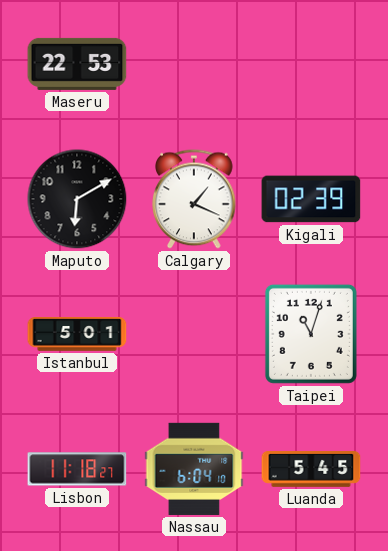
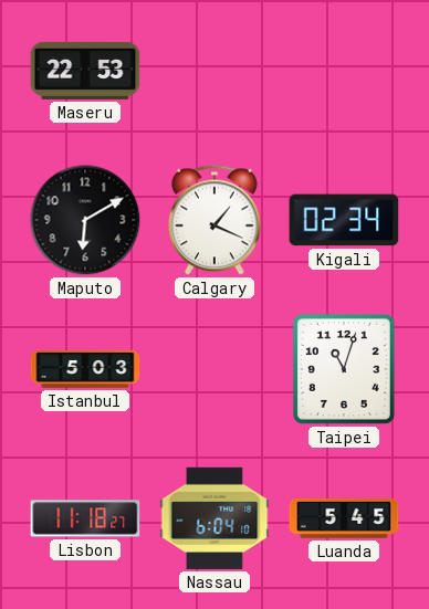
Kigali: 02:39 -> 02:34
Istanbul: 5:01 -> 5:03
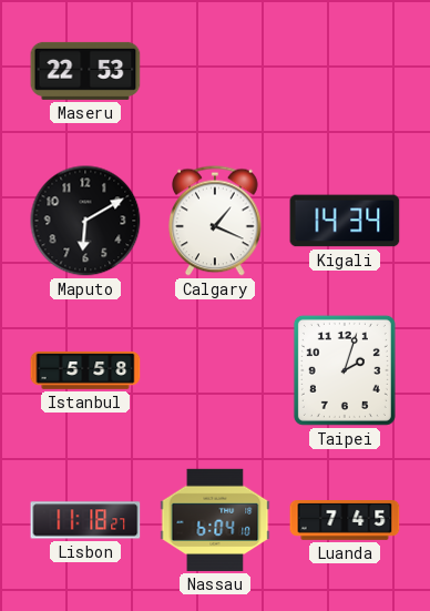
Kigali: 02:34 -> 14:34
Istanbul: 5:03 -> 5:58
Taipei: 11:03 -> 2:03
Luanda: 5:45 -> 7:45
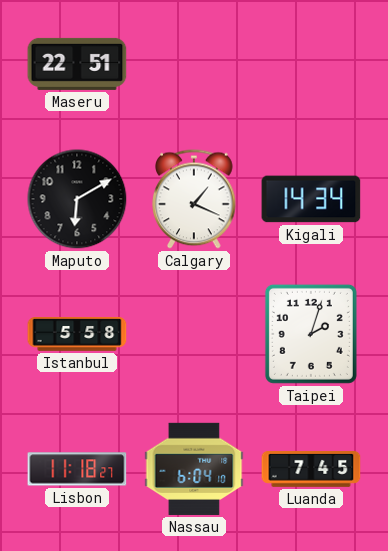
Maseru: 22:53 -> 22:51
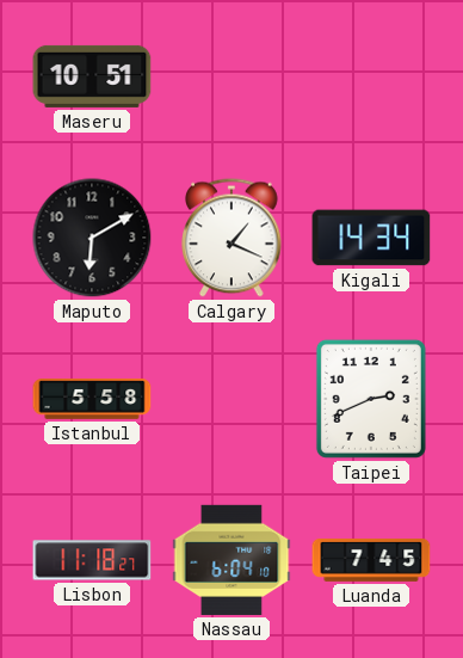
Maseru: 22:51 -> 10:51
Taipei: 2:03 -> 2:41
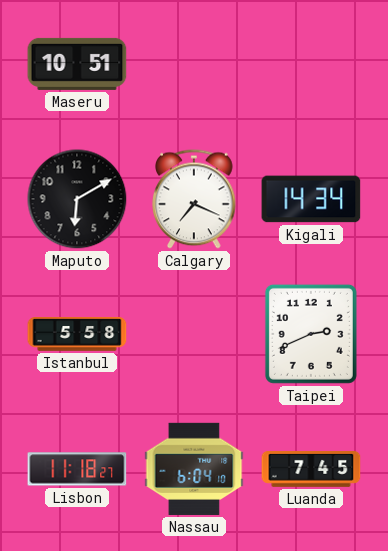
Calgary: 1:19 -> 7:19
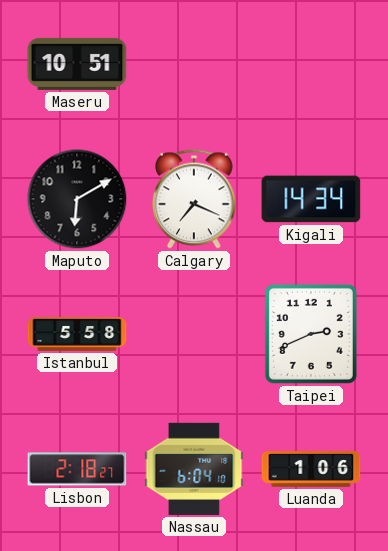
Lisbon: 11:18 -> 2:18
Luanda: 7:45 -> 1:06
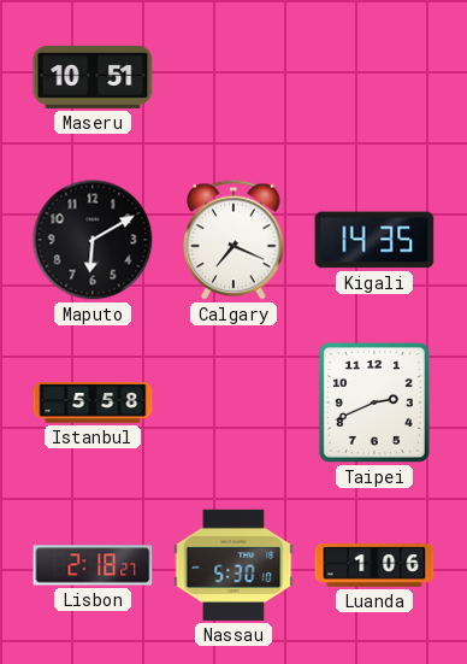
Kigali: 14:34 -> 14:35
Nassau: 6:04 -> 5:30
